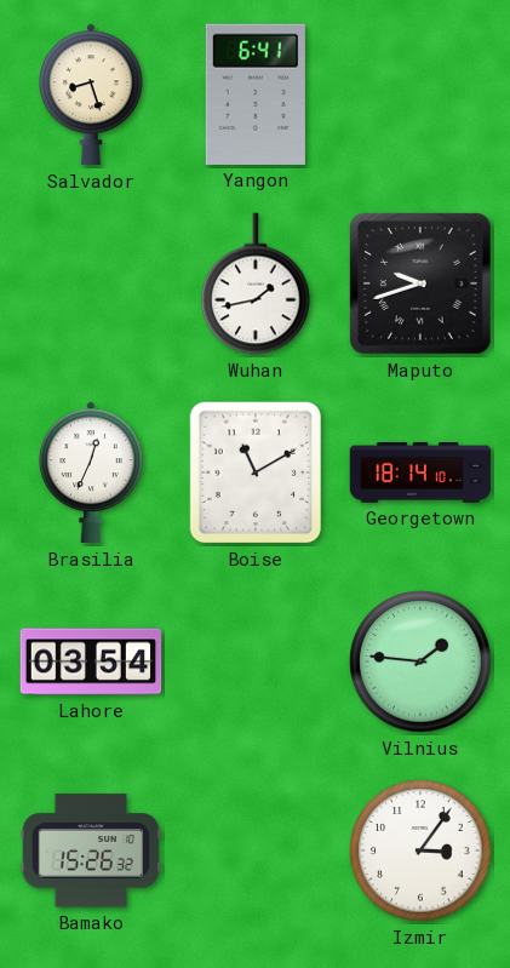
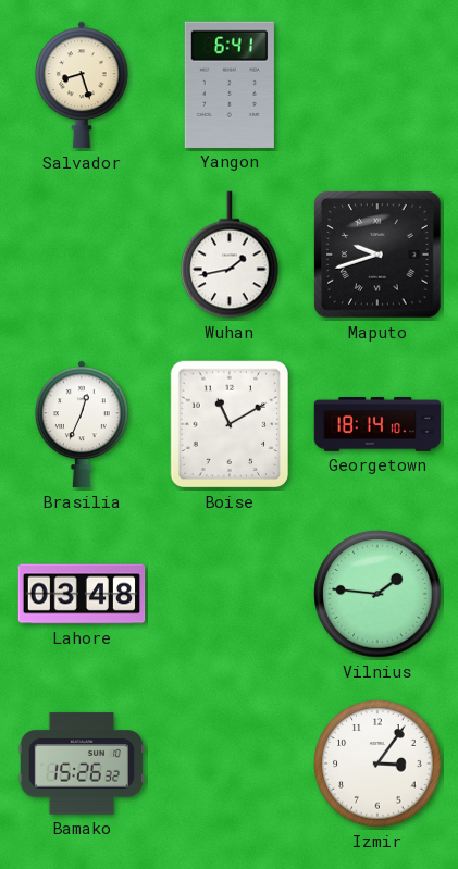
Lahore: 03:54 -> 03:48
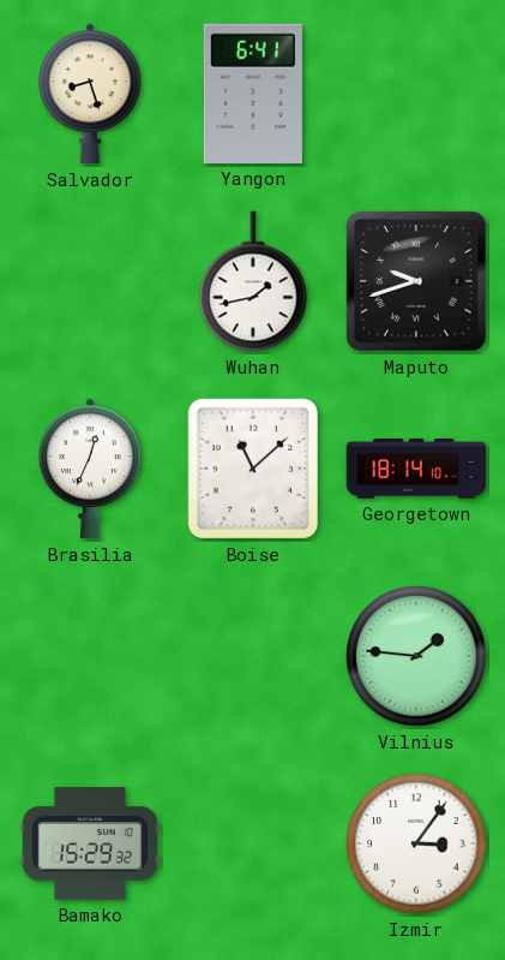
Boise: 11:10 -> 11:08
Lahore: 03:48 -> none
Bamako: 15:26 -> 15:29
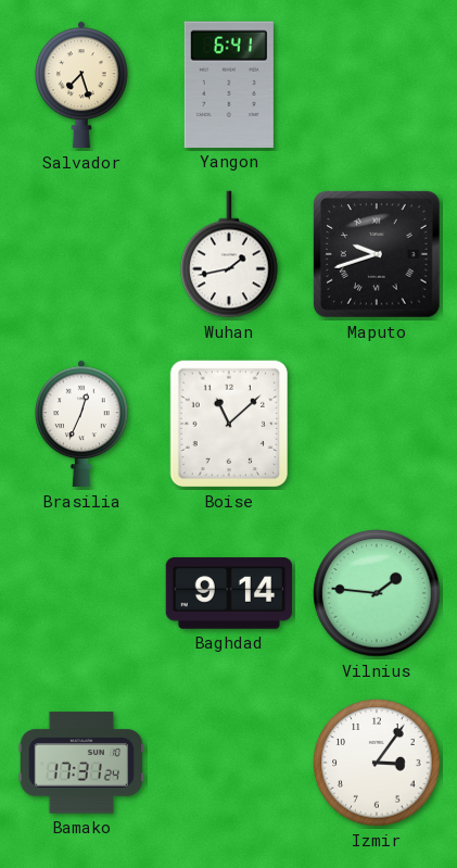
Salvador: 8:27 -> 7:27
Georgetown: 18:14 -> none
Baghdad: none -> 9:14
Bamako: 15:29 -> 17:31
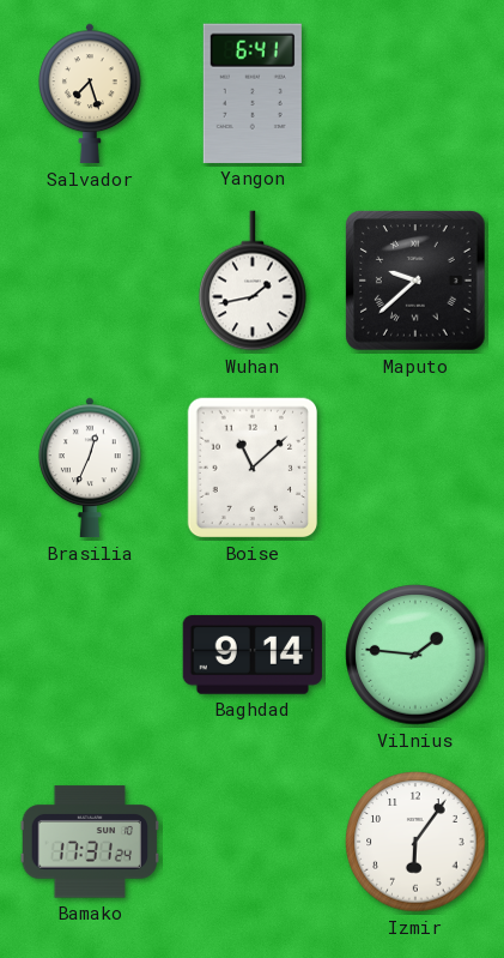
Maputo: 9:42 -> 9:38
Izmir: 3:06 -> 6:06
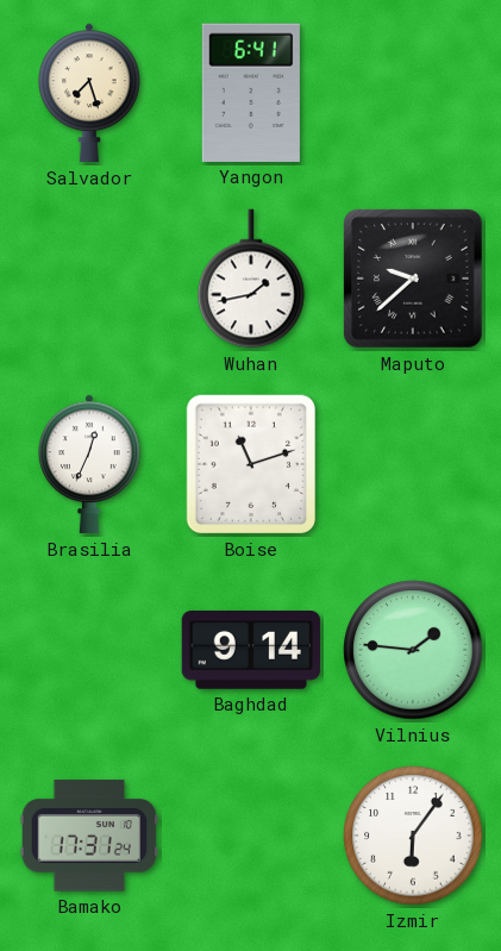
Boise: 11:08 -> 11:12
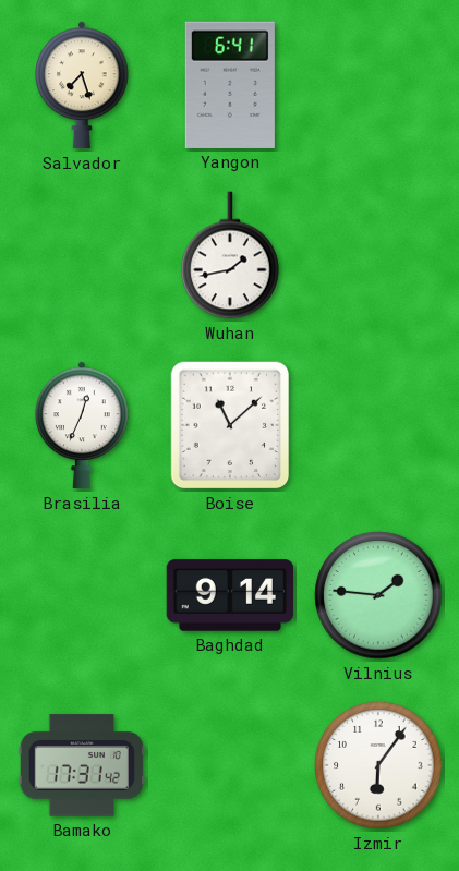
Maputo: 9:38 -> none
Boise: 11:12 -> 11:08
Bamako: 17:31:24 -> 17:31:42
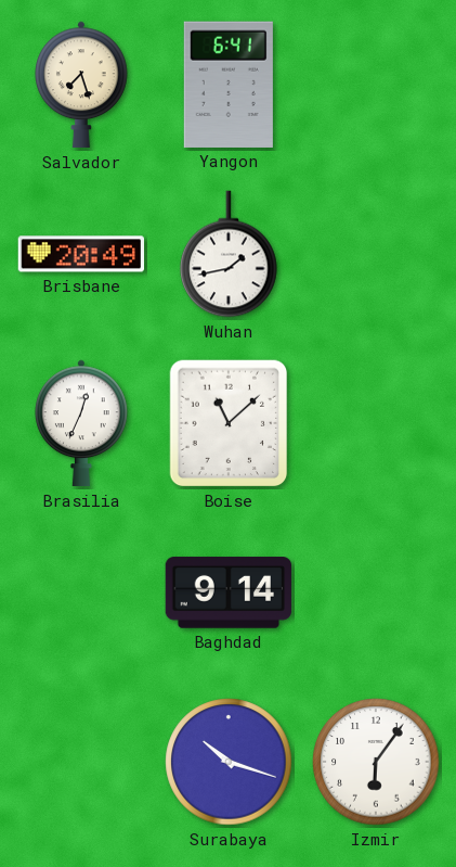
Brisbane: none -> 20:49
Vilnius: 1:46 -> none
Bamako: 17:31 -> none
Surabaya: none -> 10:18
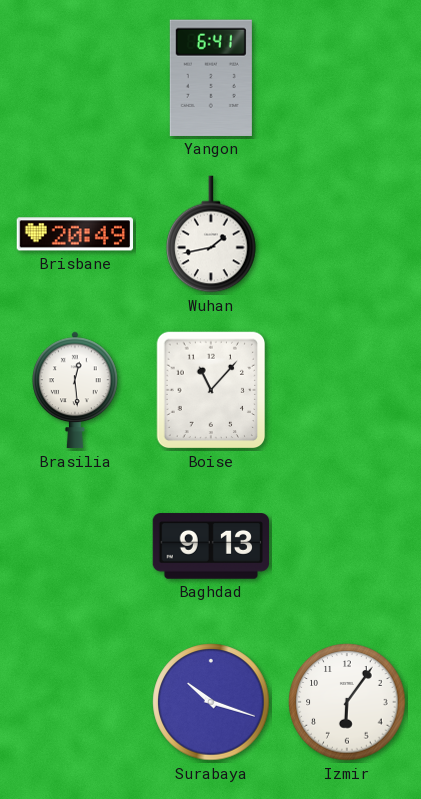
Salvador: 7:27 -> none
Brasilia: 12:34 -> 12:29
Boise: 11:08 -> 11:07
Baghdad: 9:14 -> 9:13
